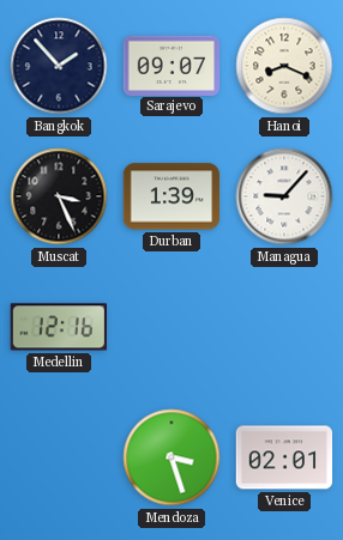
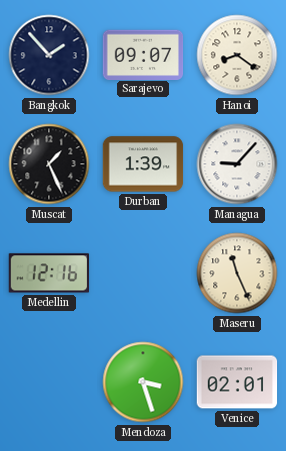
Hanoi: 8:19 -> 8:21
Muscat: 3:26 -> 1:26
Maseru: none -> 11:26
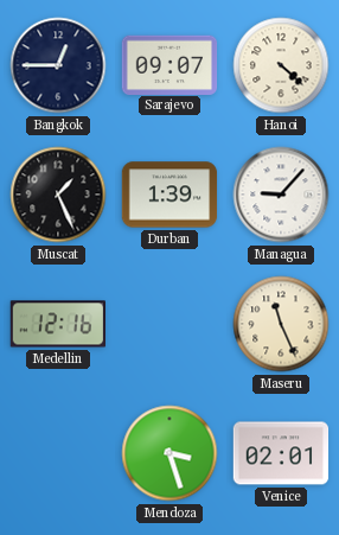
Bangkok: 1:53 -> 12:45
Hanoi: 8:21 -> 4:22
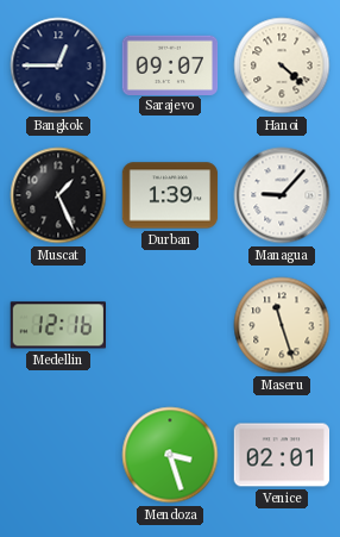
Maseru: 11:26 -> 11:27
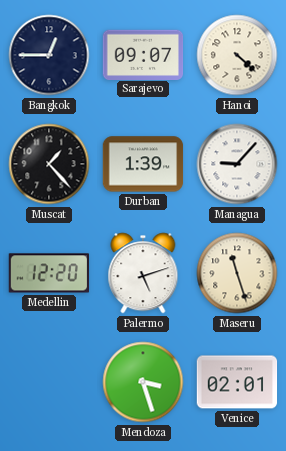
Muscat: 1:26 -> 1:23
Medellin: 12:16 -> 12:20
Palermo: none -> 5:12
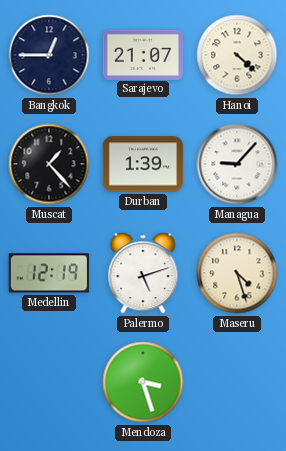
Sarajevo: 09:07 -> 21:07
Medellin: 12:20 -> 12:19
Maseru: 11:27 -> 4:27
Venice: 02:01 -> none
